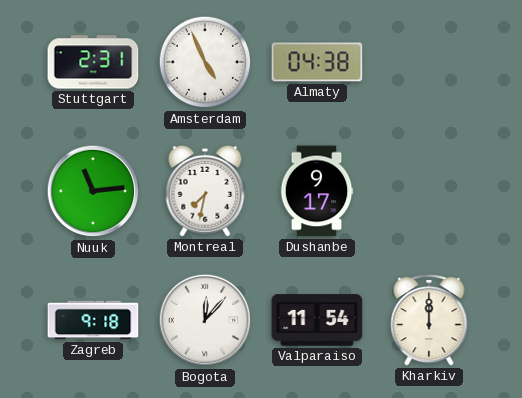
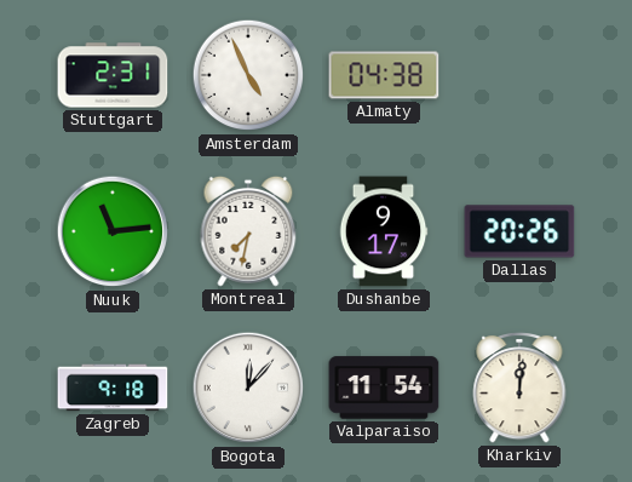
Dallas: none -> 20:26
Kharkiv: 12:00 -> 12:01
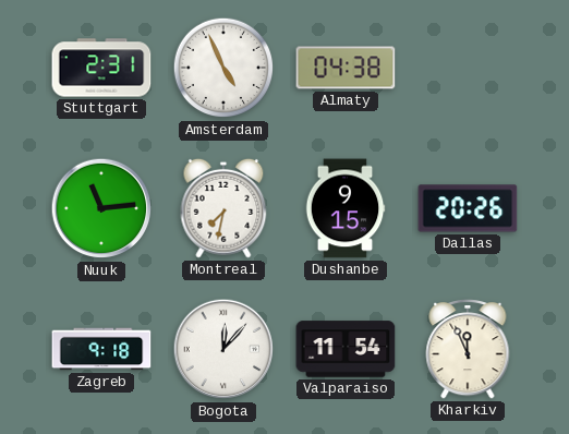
Dushanbe: 9:17 -> 9:15
Kharkiv: 12:01 -> 11:56
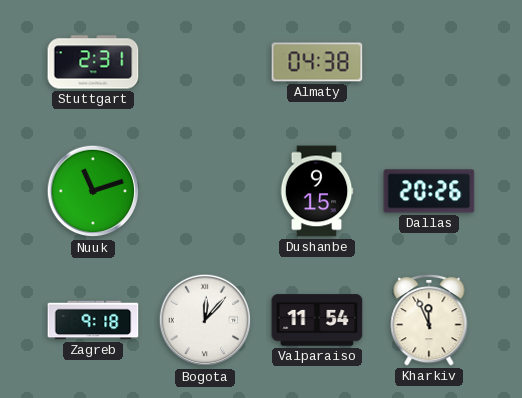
Amsterdam: 4:56 -> none
Nuuk: 11:14 -> 11:12
Montreal: 7:32 -> none
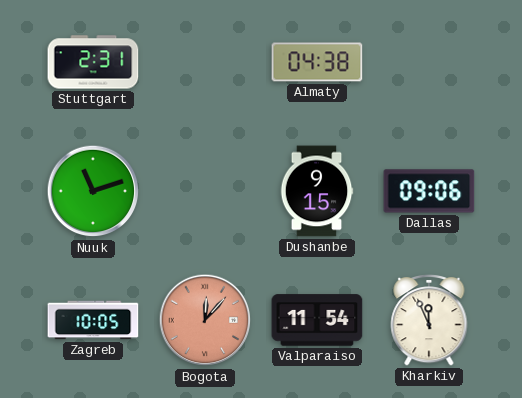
Dallas: 20:26 -> 09:06
Zagreb: 9:18 -> 10:05
Bogota dial: white -> salmon
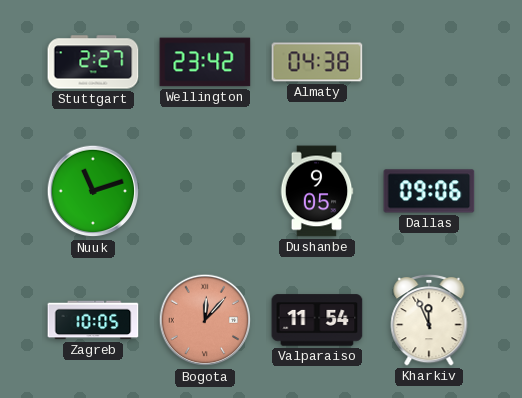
Stuttgart: 2:31 -> 2:27
Wellington: none -> 23:42
Dushanbe: 9:15 -> 9:05
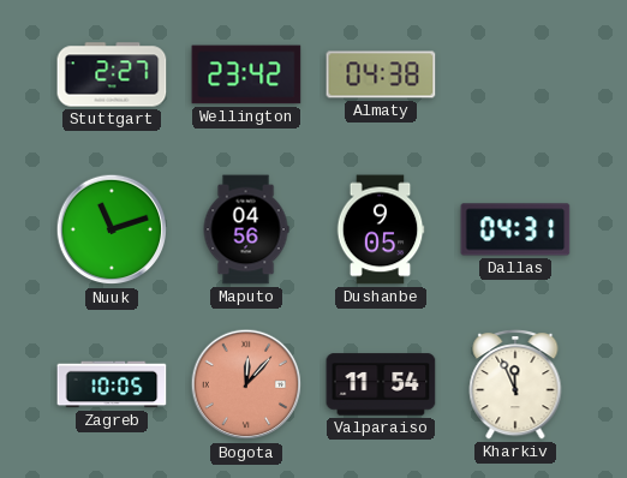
Maputo: none -> 04:56
Dallas: 09:06 -> 04:31
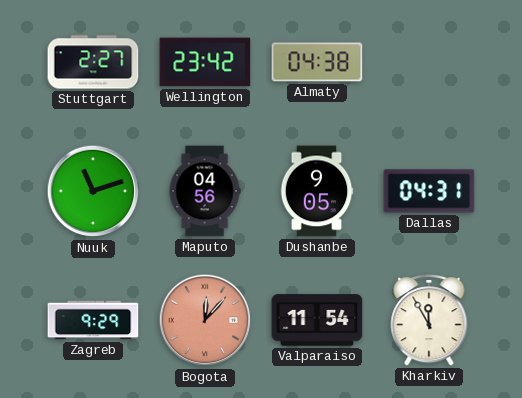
Zagreb: 10:05 -> 9:29
Kharkiv: 11:56 -> 11:55
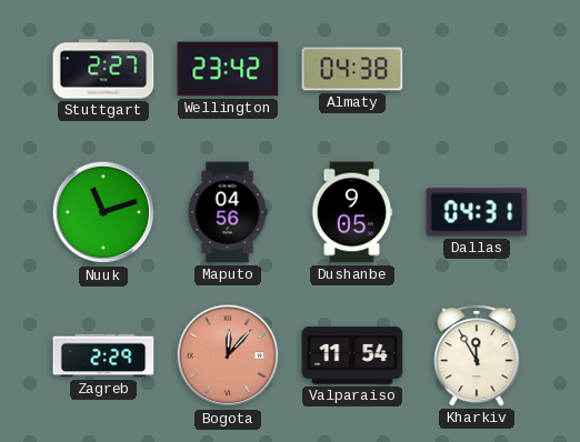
Zagreb: 9:29 -> 2:29
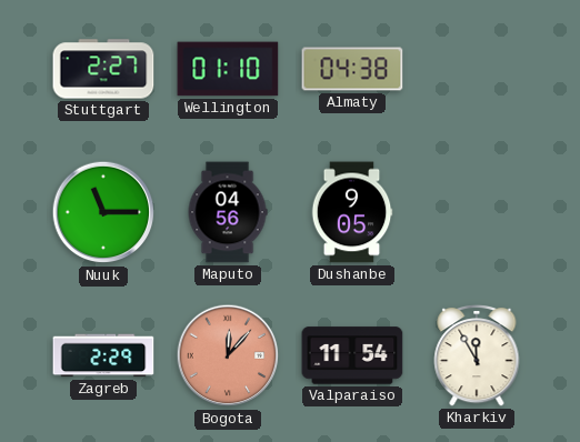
Wellington: 23:42 -> 01:10
Nuuk: 11:12 -> 11:15
Dallas: 04:31 -> none
